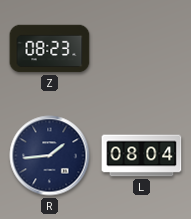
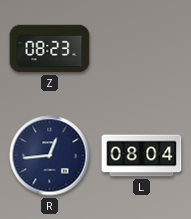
R: 1:44 -> 12:44
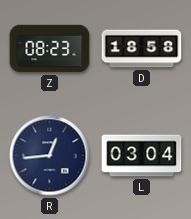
D: none -> 18:58
L: 08:04 -> 03:04
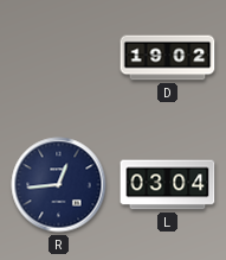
Z: 08:23 -> none
D: 18:58 -> 19:02
